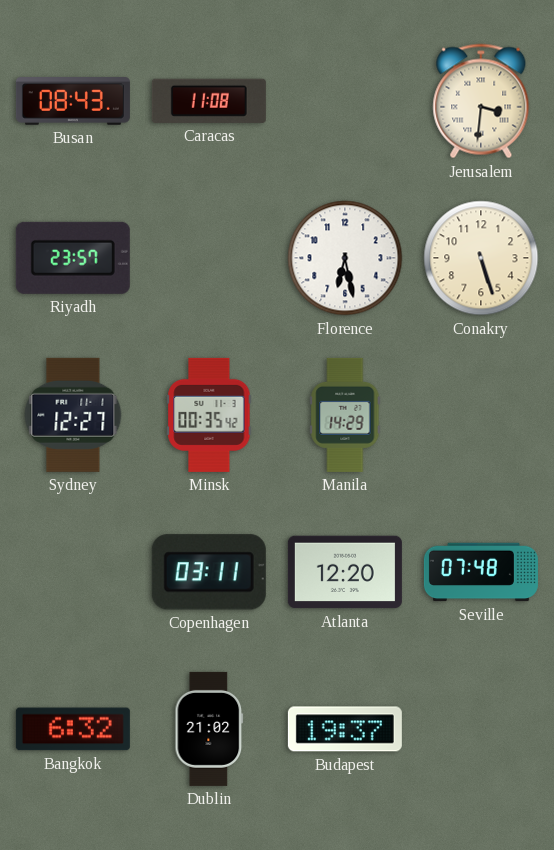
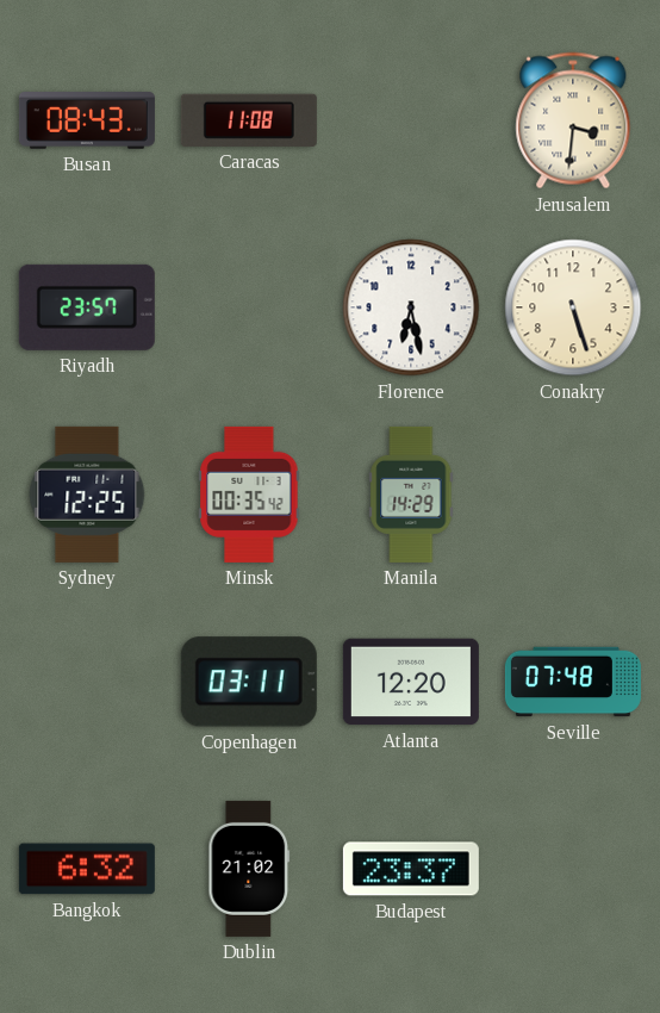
Sydney: 12:27 -> 12:25
Budapest: 19:37 -> 23:37
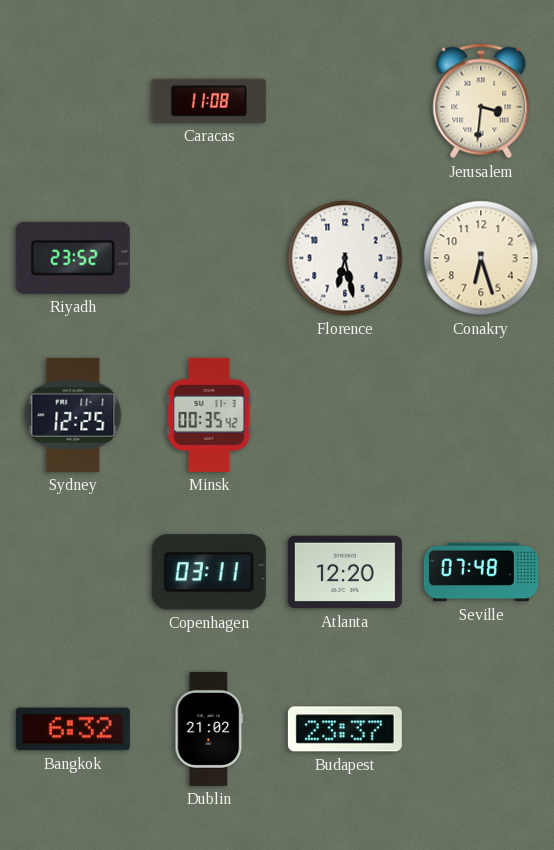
Busan: 08:43 -> none
Riyadh: 23:57 -> 23:52
Conakry: 5:27 -> 6:27
Manila: 14:29 -> none
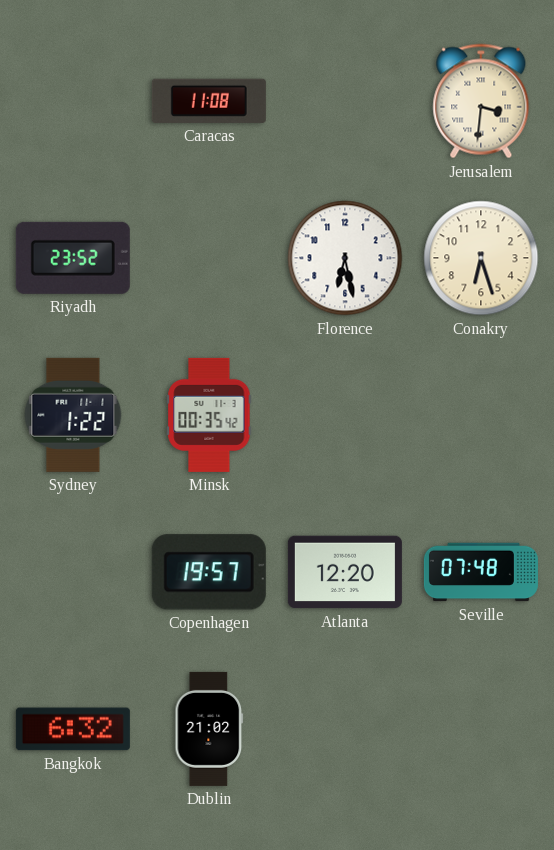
Sydney: 12:25 -> 1:22
Copenhagen: 03:11 -> 19:57
Budapest: 23:37 -> none
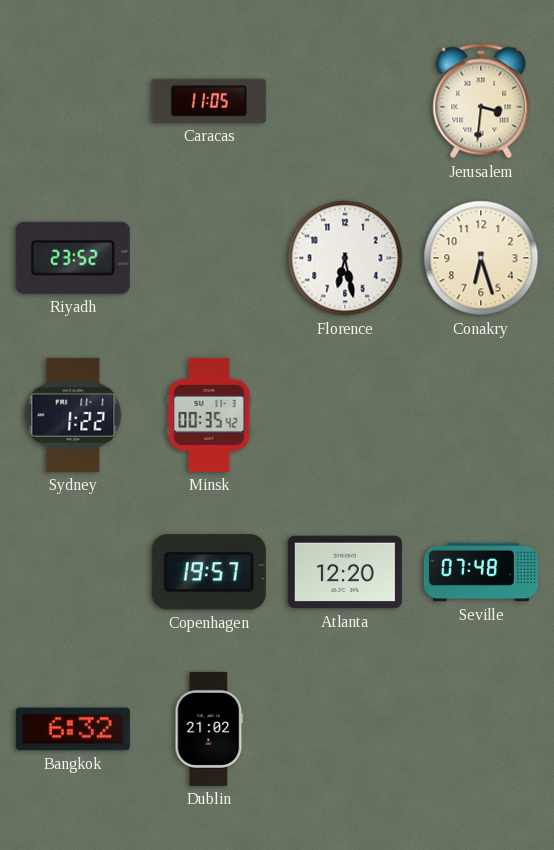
Caracas: 11:08 -> 11:05
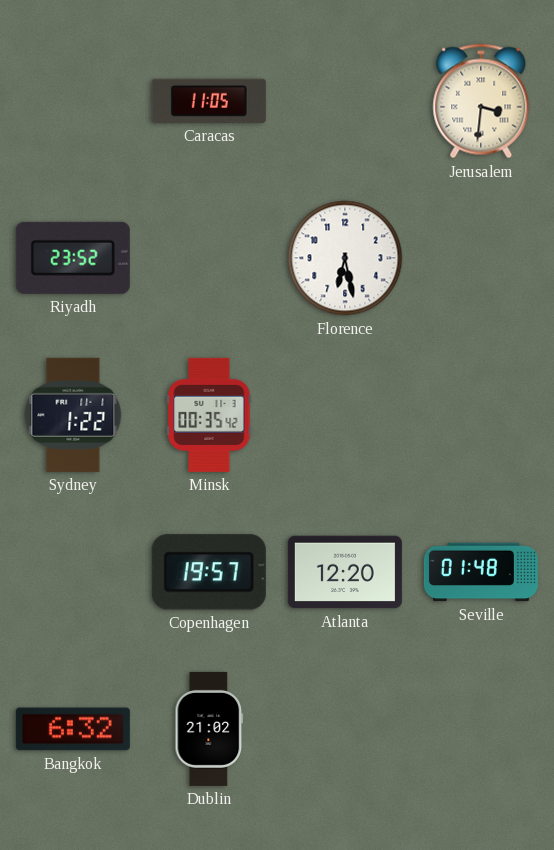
Conakry: 6:27 -> none
Seville: 07:48 -> 01:48
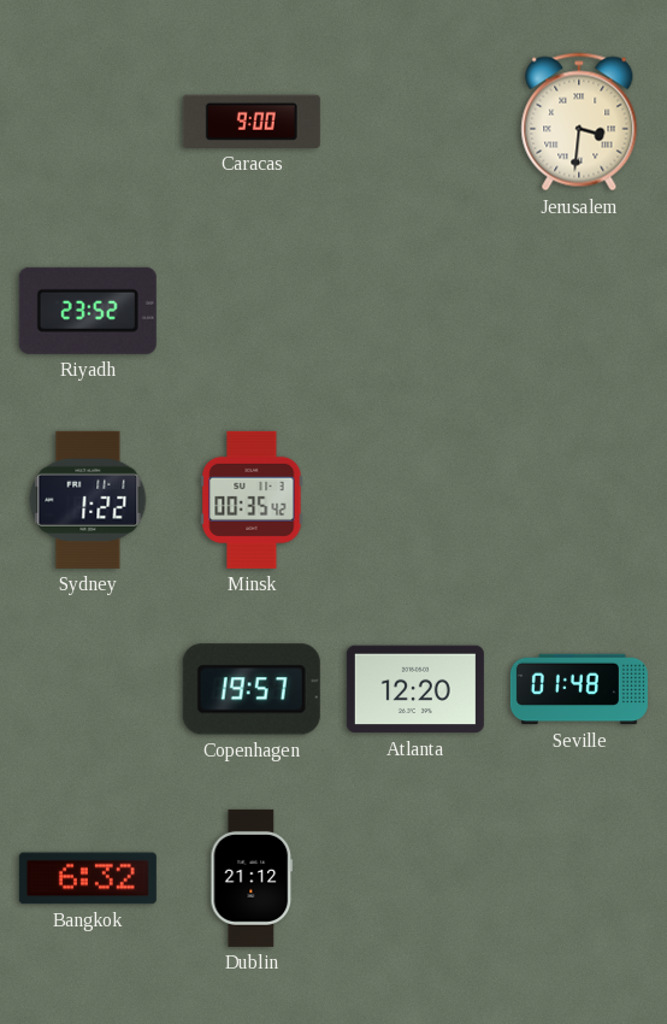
Caracas: 11:05 -> 9:00
Florence: 6:28 -> none
Dublin: 21:02 -> 21:12
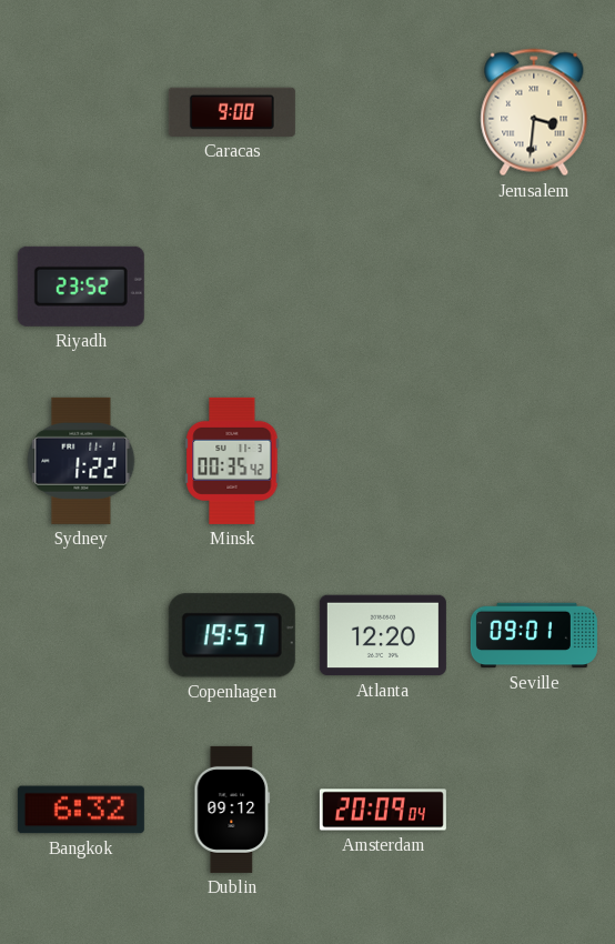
Seville: 01:48 -> 09:01
Dublin: 21:12 -> 09:12
Amsterdam: none -> 20:09
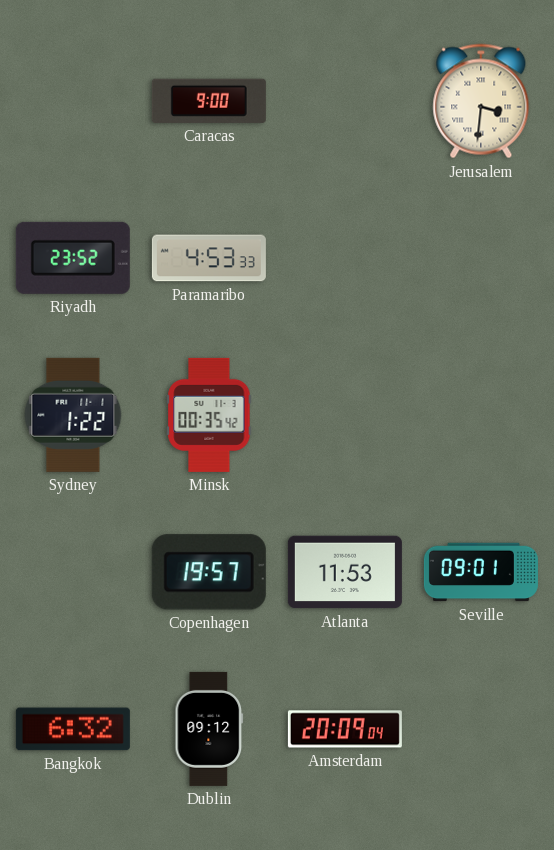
Paramaribo: none -> 4:53
Atlanta: 12:20 -> 11:53
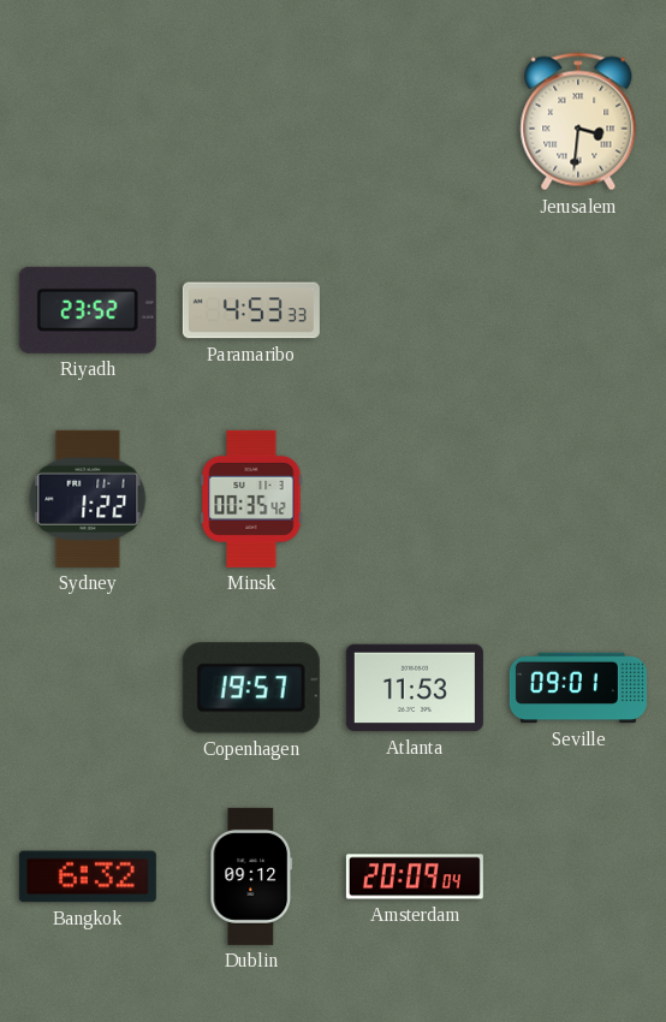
Caracas: 9:00 -> none
